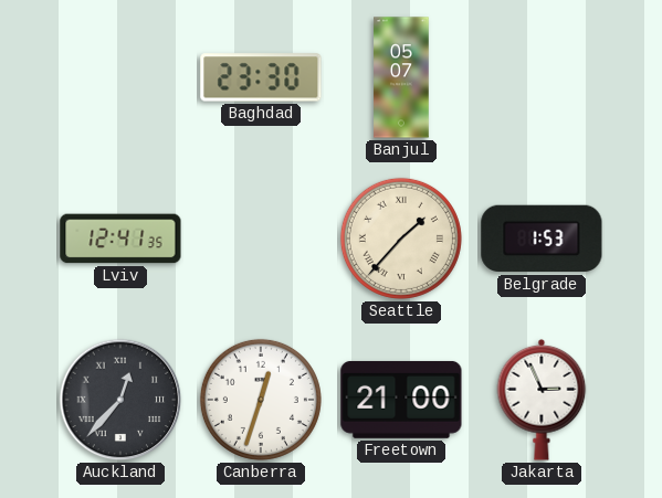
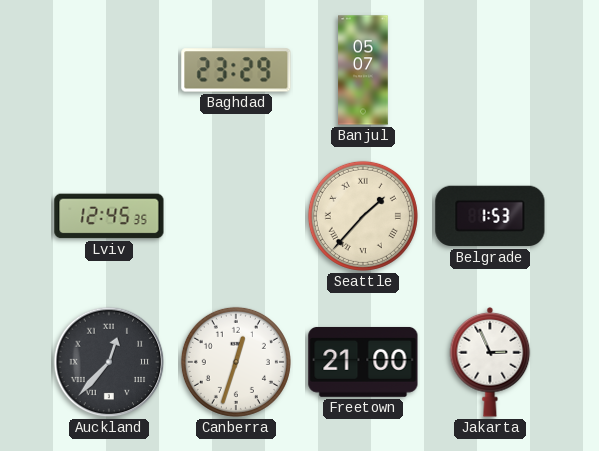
Baghdad: 23:30 -> 23:29
Lviv: 12:41 -> 12:45
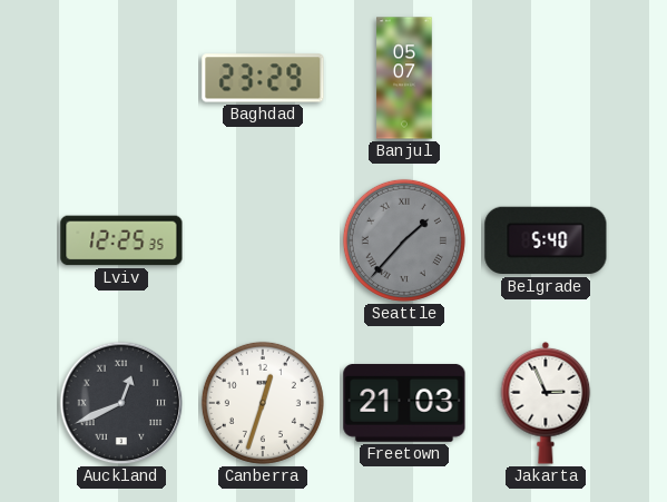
Lviv: 12:45 -> 12:25
Seattle dial: cream -> grey
Belgrade: 1:53 -> 5:40
Auckland: 12:37 -> 12:41
Freetown: 21:00 -> 21:03
